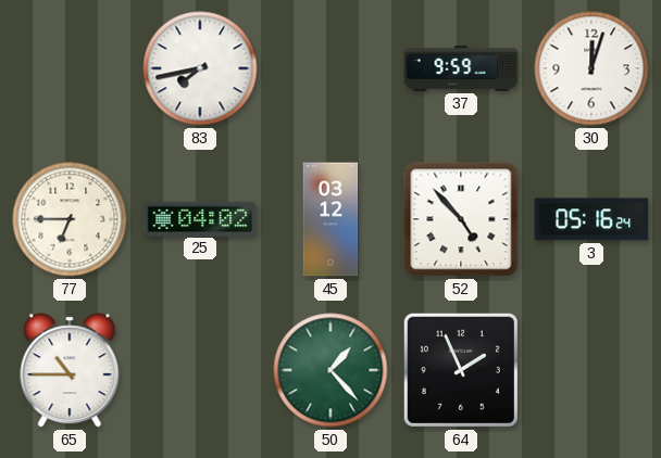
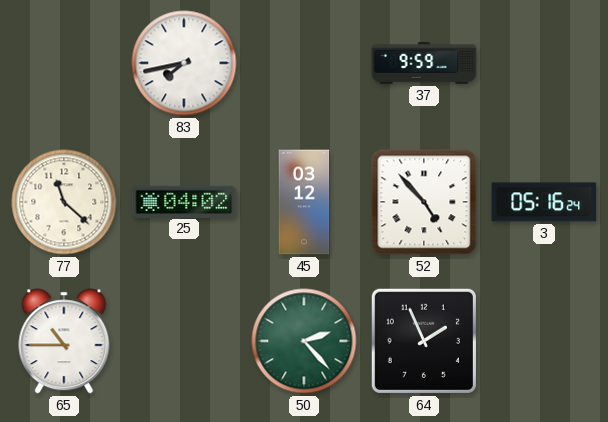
30: 12:03 -> none
77: 6:45 -> 11:22
50: 1:23 -> 2:23
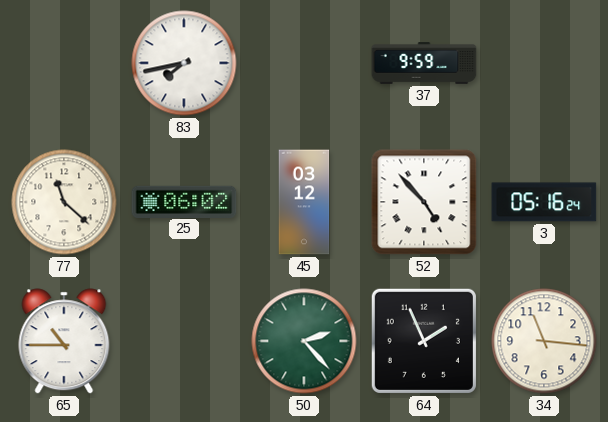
25: 04:02 -> 06:02
34: none -> 11:16
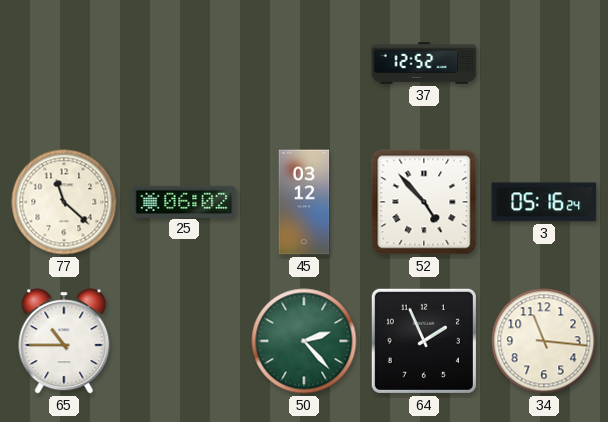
83: 7:43 -> none
37: 9:59 -> 12:52
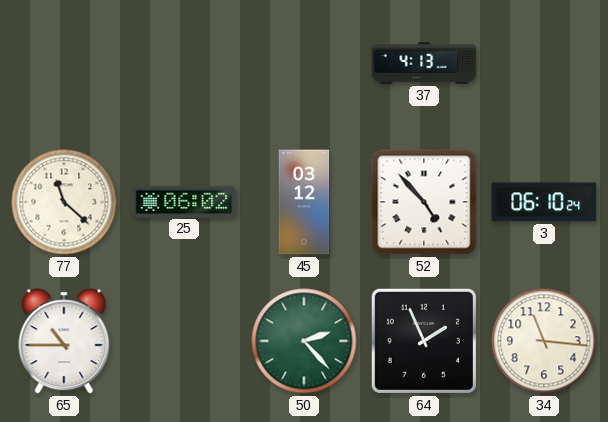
37: 12:52 -> 4:13
3: 05:16 -> 06:10
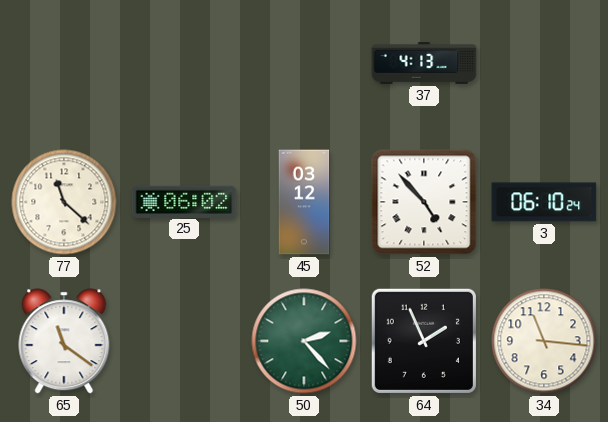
65: 10:45 -> 11:21
